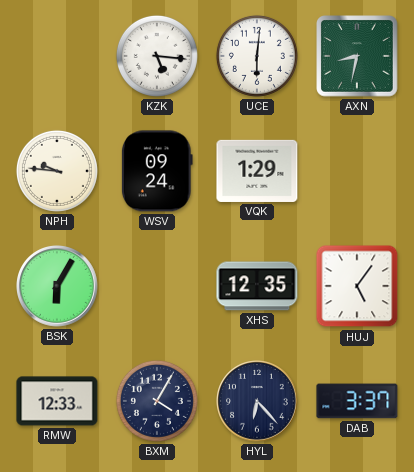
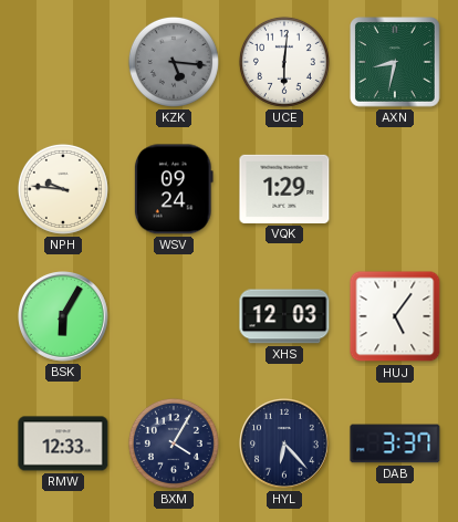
KZK dial: white -> grey
XHS: 12:35 -> 12:03
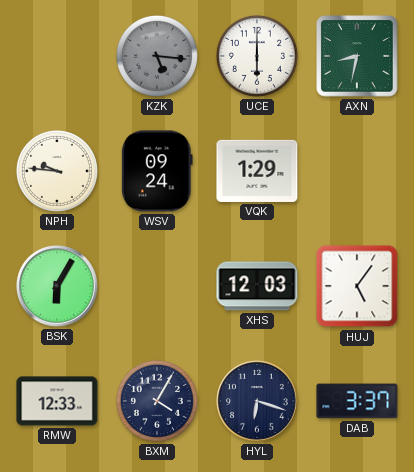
UCE: 6:01 -> 6:00
HYL: 6:23 -> 6:18
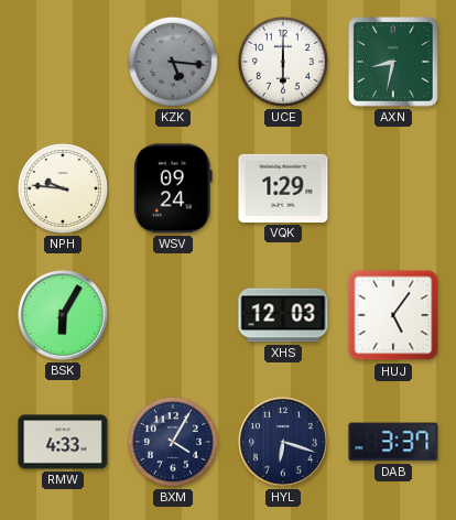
RMW: 12:33 -> 4:33
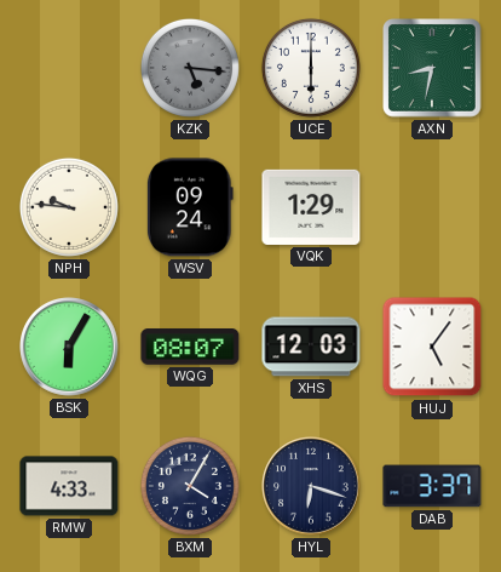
WQG: none -> 08:07
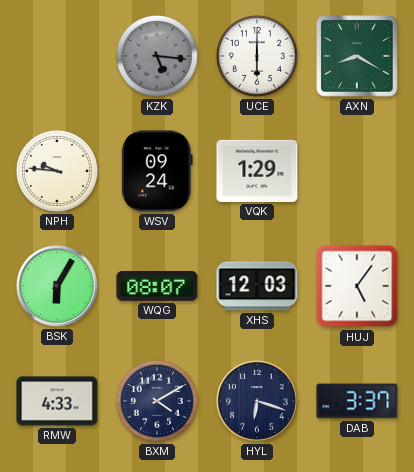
AXN: 8:32 -> 8:20
BXM: 4:05 -> 4:10
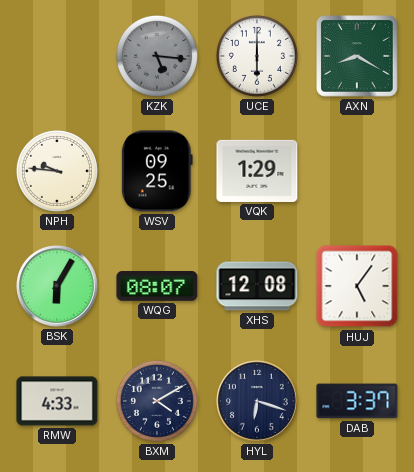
WSV: 09:24 -> 09:25
XHS: 12:03 -> 12:08
